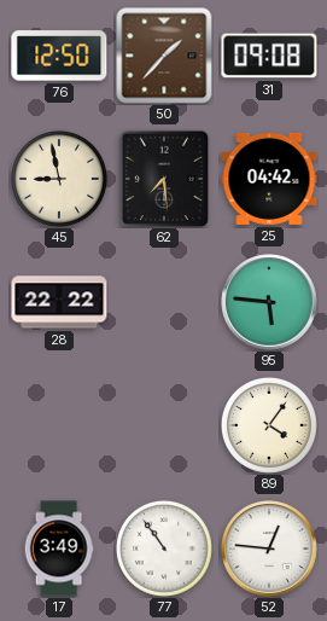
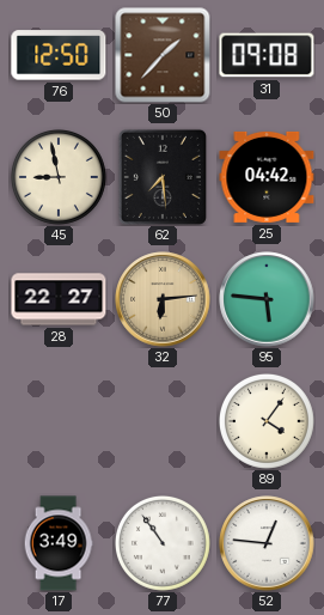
28: 22:22 -> 22:27
32: none -> 6:14
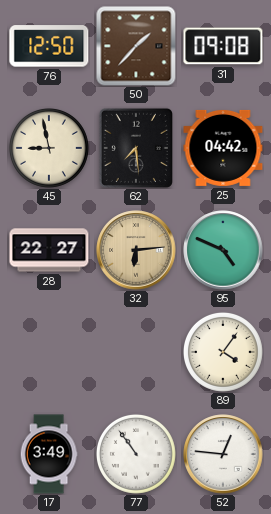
95: 5:46 -> 4:49
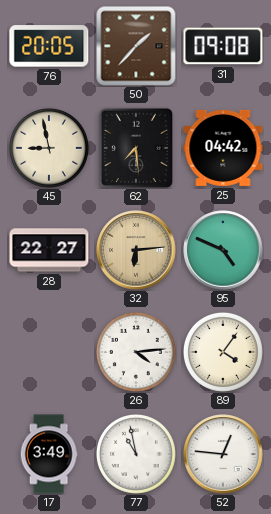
76: 12:50 -> 20:05
26: none -> 4:14
77: 10:54 -> 10:58
